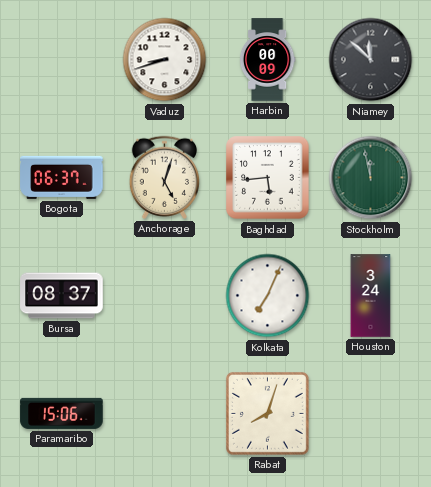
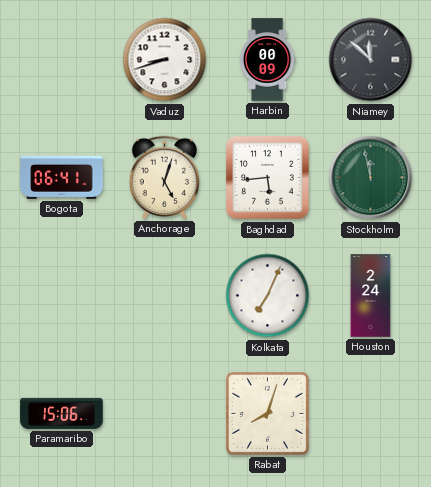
Bogota: 06:37 -> 06:41
Bursa: 08:37 -> none
Houston: 3:24 -> 2:24
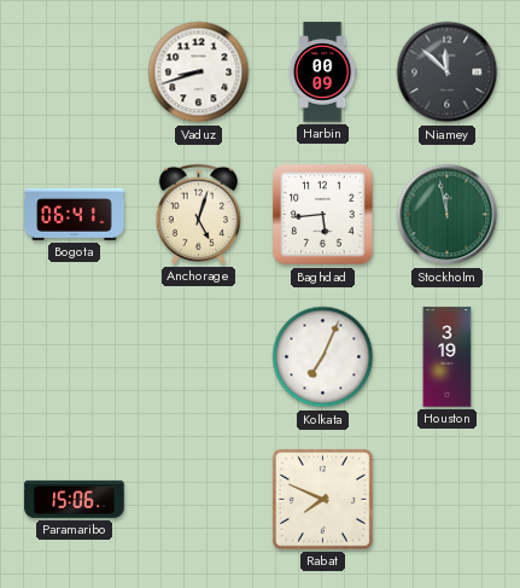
Houston: 2:24 -> 3:19
Rabat: 8:03 -> 7:49
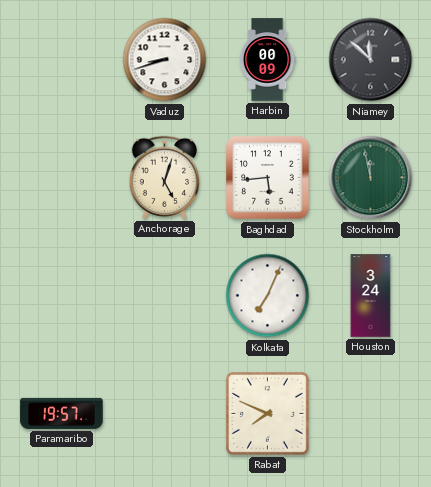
Bogota: 06:41 -> none
Houston: 3:19 -> 3:24
Paramaribo: 15:06 -> 19:57
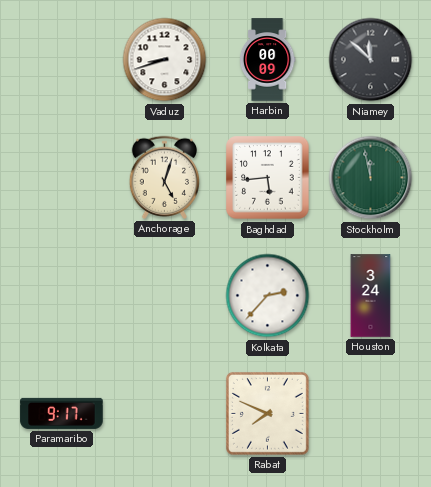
Kolkata: 7:04 -> 2:37
Paramaribo: 19:57 -> 9:17
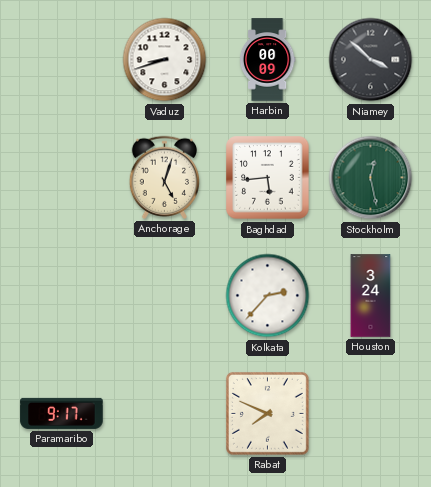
Niamey: 11:52 -> 3:52
Stockholm: 11:58 -> 12:28
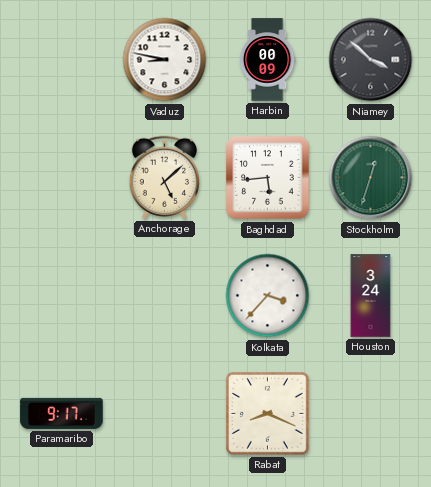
Vaduz: 8:42 -> 8:47
Anchorage: 5:03 -> 5:08
Stockholm: 12:28 -> 12:33
Kolkata: 2:37 -> 3:37
Rabat: 7:49 -> 8:19
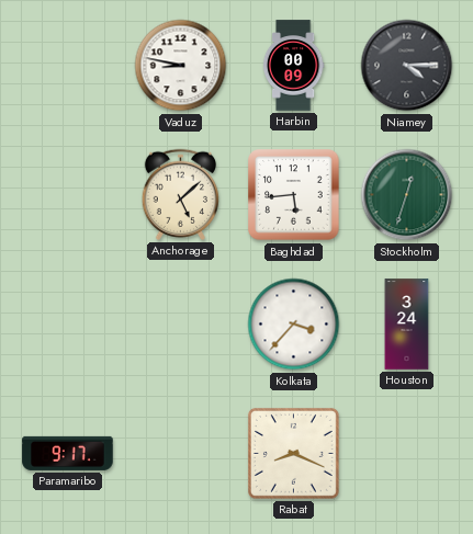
Niamey: 3:52 -> 4:15
